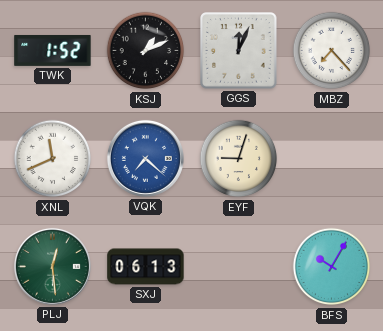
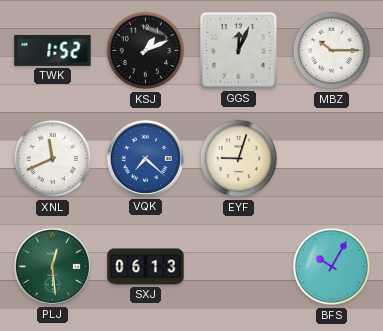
MBZ: 7:23 -> 10:15
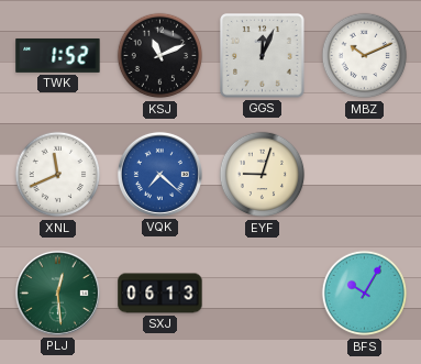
KSJ: 1:11 -> 11:11
MBZ: 10:15 -> 10:11
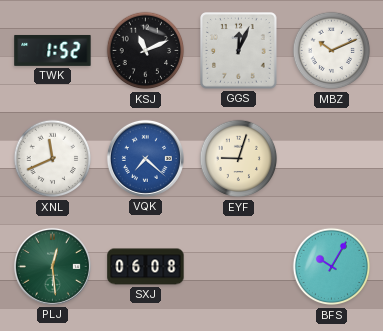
SXJ: 06:13 -> 06:08
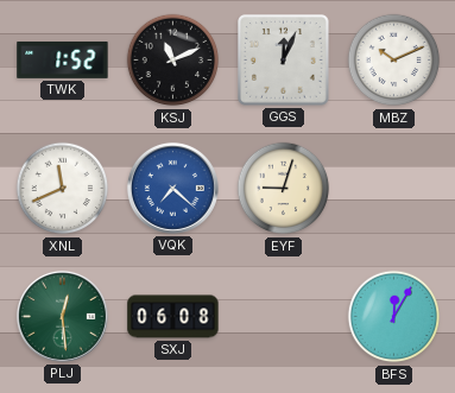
BFS: 10:05 -> 12:05
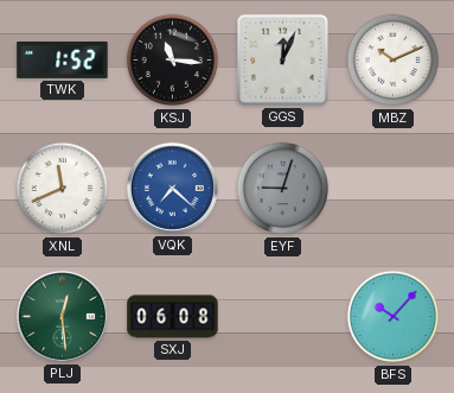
KSJ: 11:11 -> 11:16
EYF dial: cream -> grey
BFS: 12:05 -> 10:07
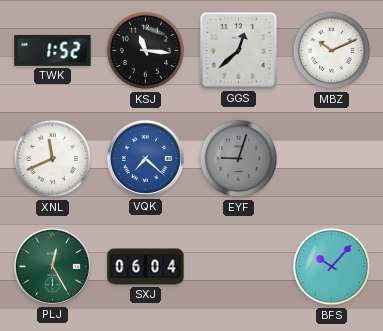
GGS: 12:04 -> 12:38
PLJ: 12:29 -> 12:25
SXJ: 06:08 -> 06:04
